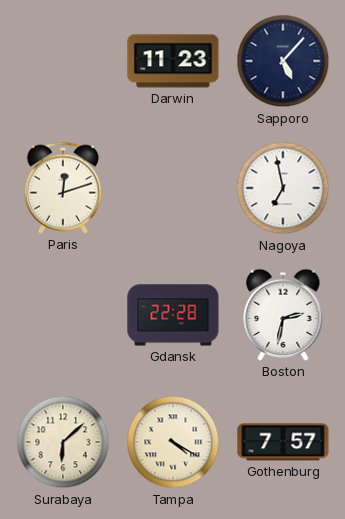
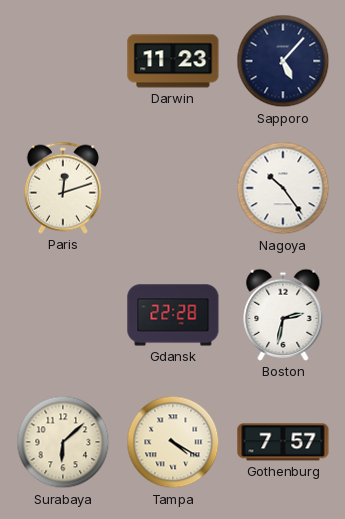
Nagoya: 6:58 -> 10:24
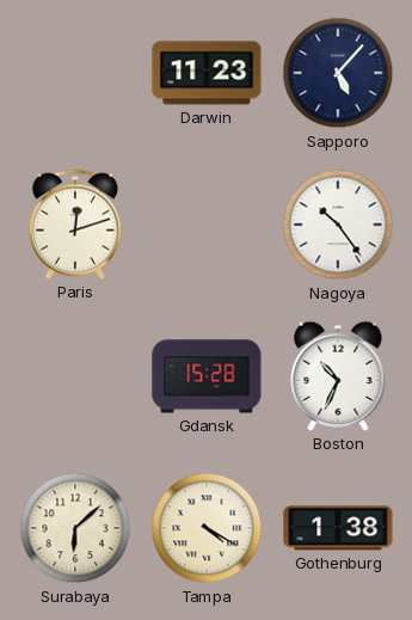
Gdansk: 22:28 -> 15:28
Boston: 2:32 -> 10:34
Gothenburg: 7:57 -> 1:38
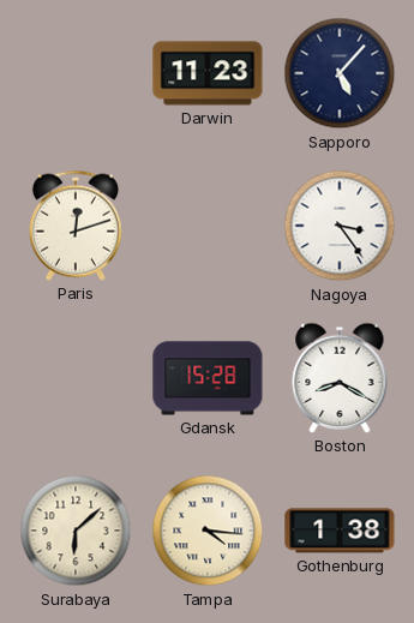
Nagoya: 10:24 -> 3:24
Boston: 10:34 -> 8:20
Tampa: 4:20 -> 4:16
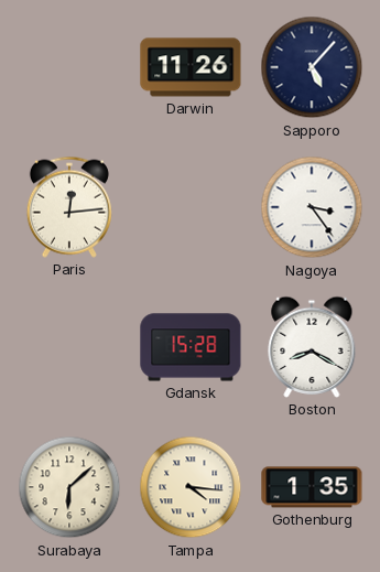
Darwin: 11:23 -> 11:26
Paris: 12:12 -> 12:14
Gothenburg: 1:38 -> 1:35
